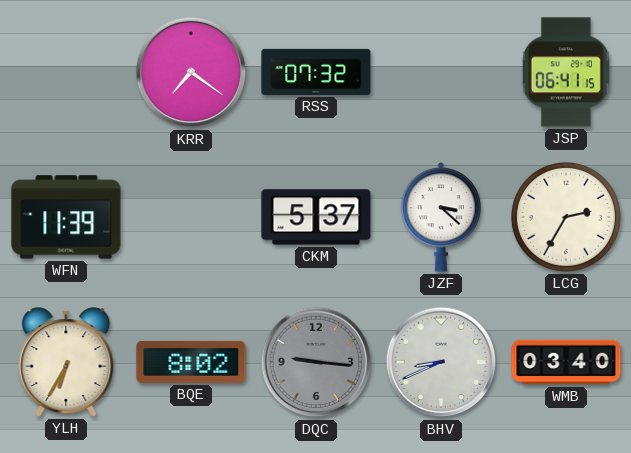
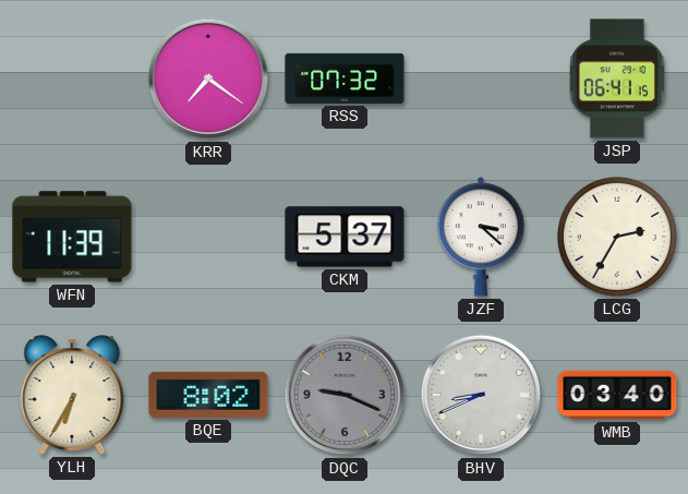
DQC: 9:16 -> 9:19
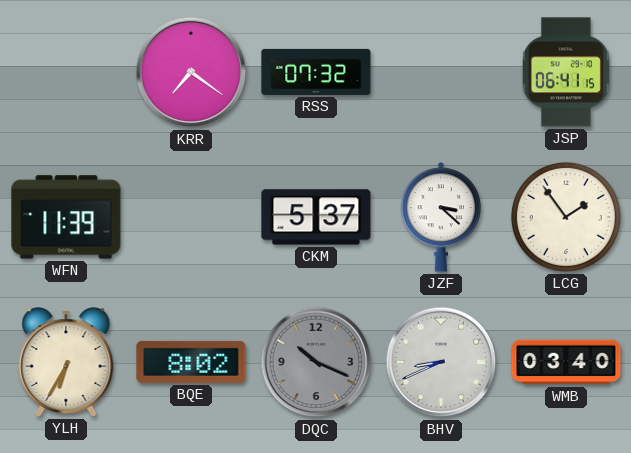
LCG: 2:35 -> 1:54
DQC: 9:19 -> 10:19
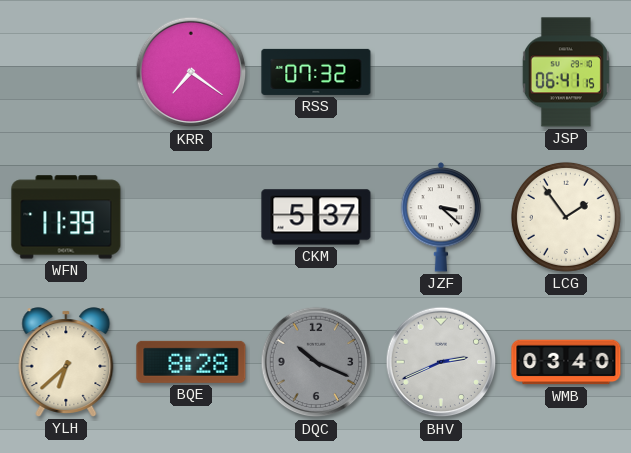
YLH: 6:35 -> 6:38
BQE: 8:02 -> 8:28
BHV: 8:41 -> 2:41
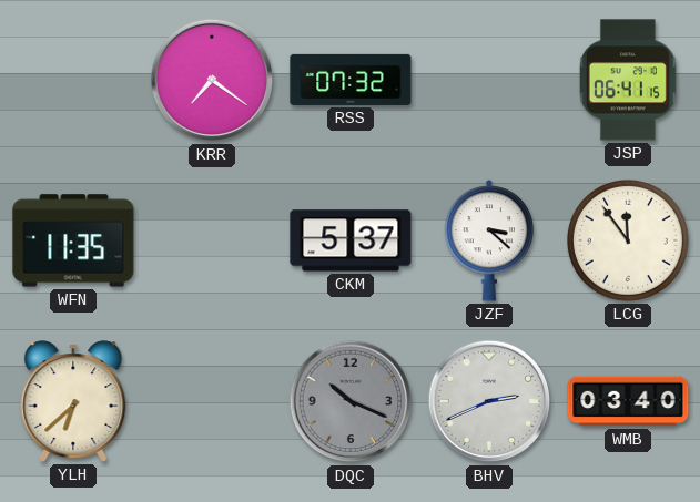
WFN: 11:39 -> 11:35
LCG: 1:54 -> 11:54
BQE: 8:28 -> none
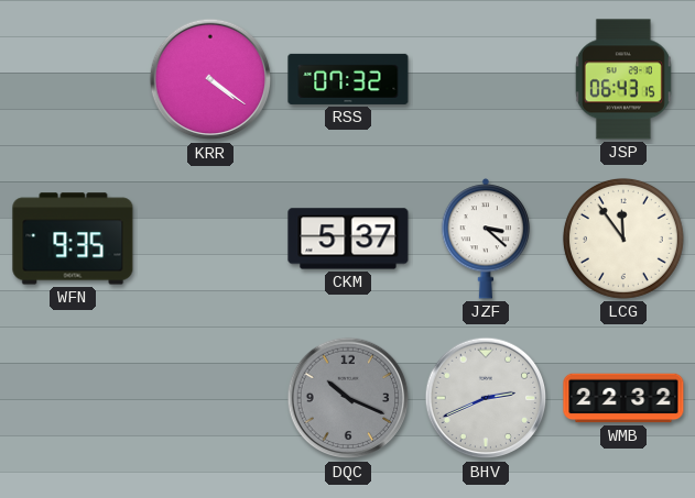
KRR: 7:21 -> 4:21
JSP: 06:41 -> 06:43
WFN: 11:35 -> 9:35
YLH: 6:38 -> none
WMB: 03:40 -> 22:32
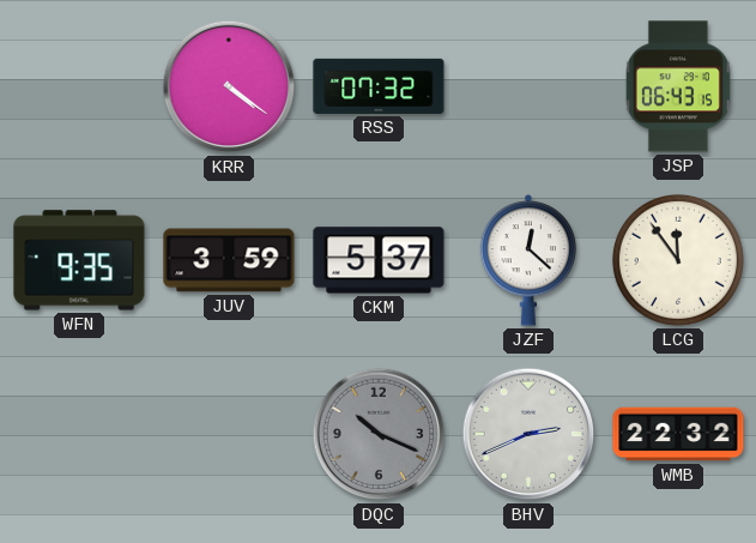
JUV: none -> 3:59
JZF: 3:22 -> 12:22
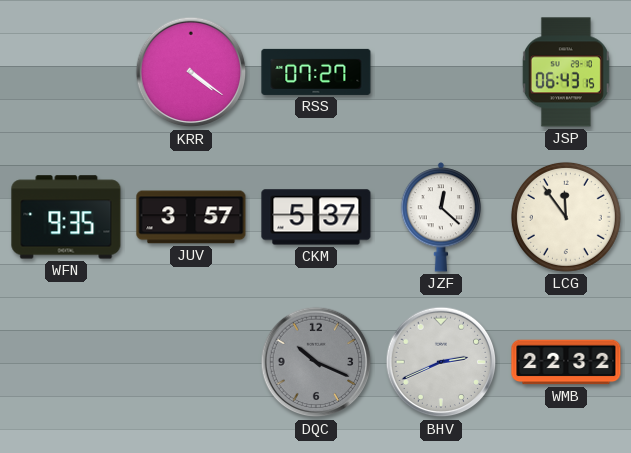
RSS: 07:32 -> 07:27
JUV: 3:59 -> 3:57
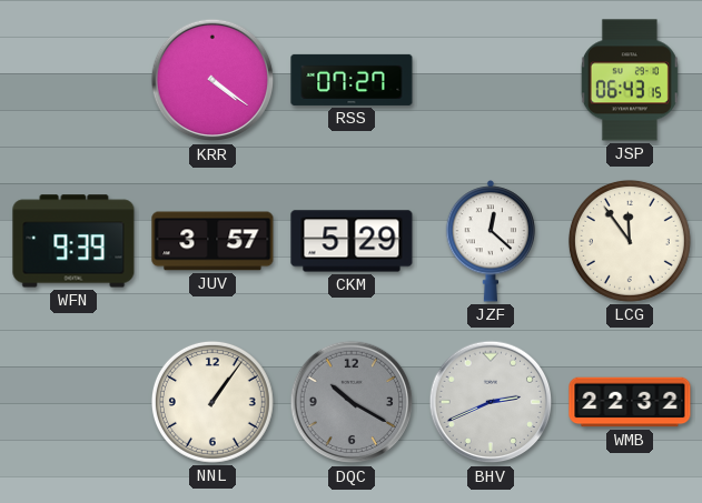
WFN: 9:35 -> 9:39
CKM: 5:37 -> 5:29
NNL: none -> 1:06
DQC: 10:19 -> 10:20
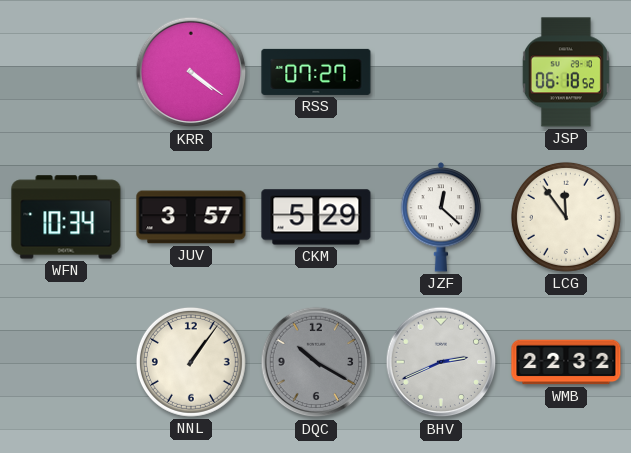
JSP: 06:43 -> 06:18
WFN: 9:39 -> 10:34
